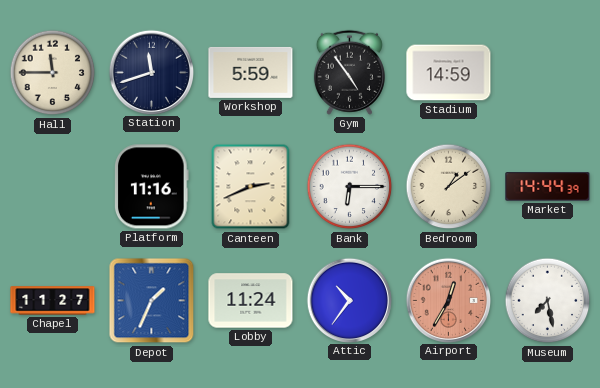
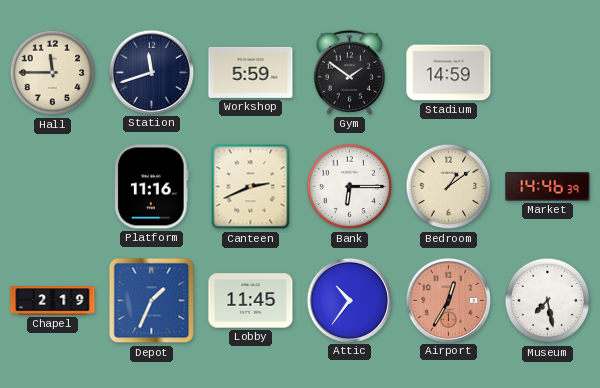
Gym: 4:54 -> 1:51
Market: 14:44 -> 14:46
Chapel: 11:27 -> 2:19
Lobby: 11:24 -> 11:45
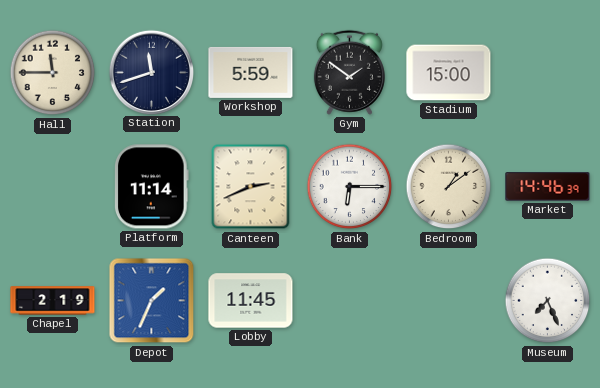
Stadium: 14:59 -> 15:00
Platform: 11:16 -> 11:14
Attic: 10:36 -> none
Airport: 12:35 -> none
Museum: 7:28 -> 7:26
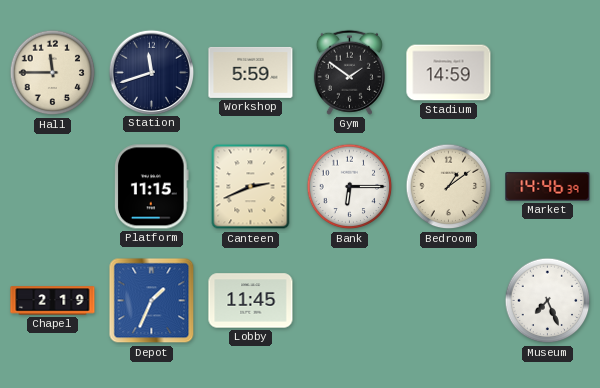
Stadium: 15:00 -> 14:59
Platform: 11:14 -> 11:15
